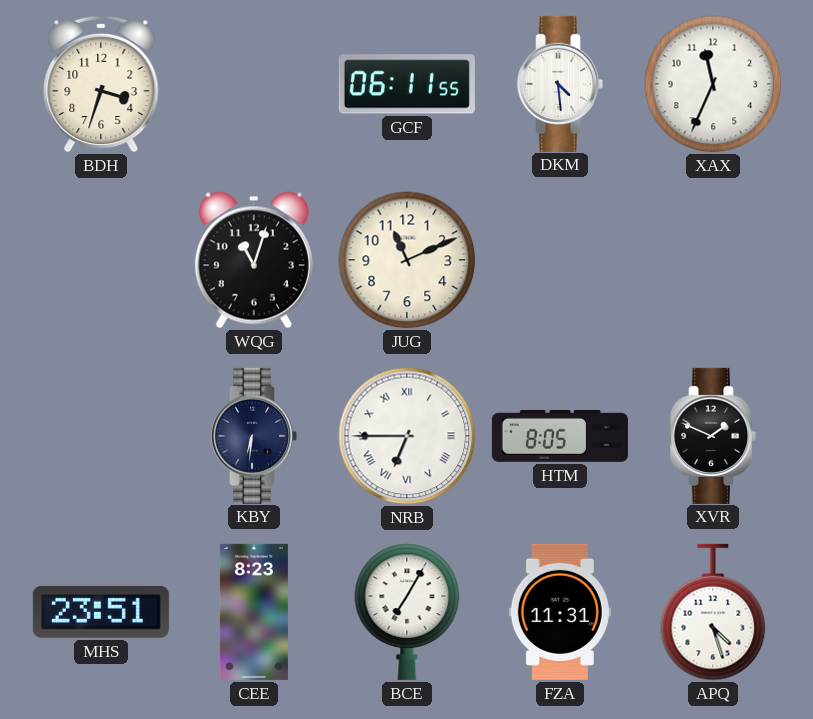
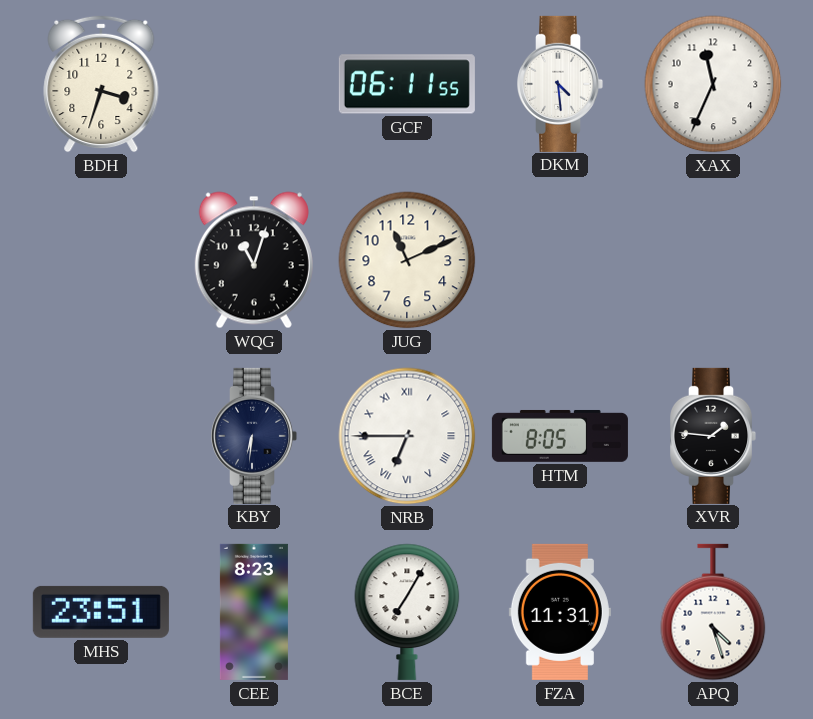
XVR: 1:49 -> 1:46
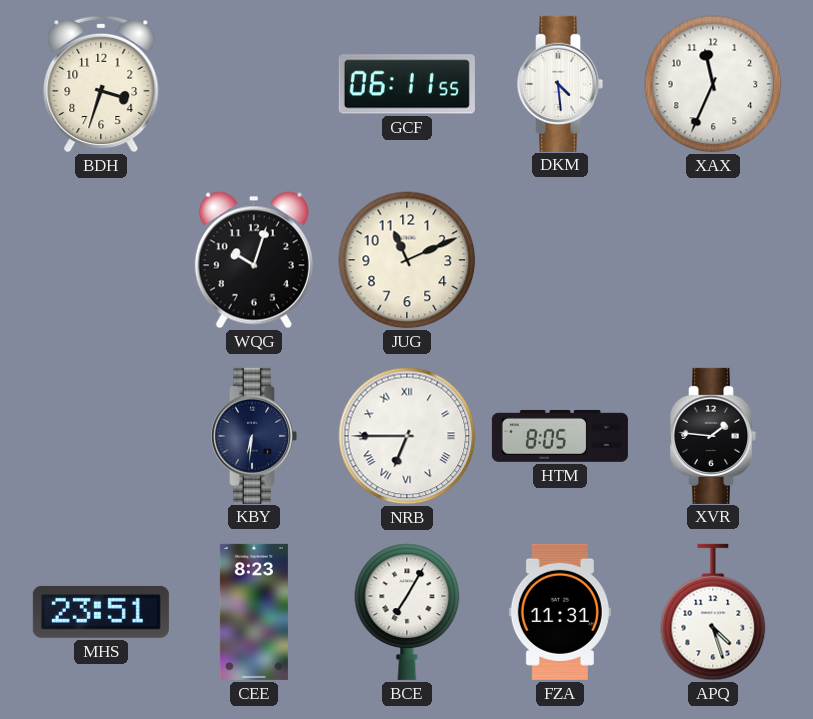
WQG: 11:03 -> 10:03
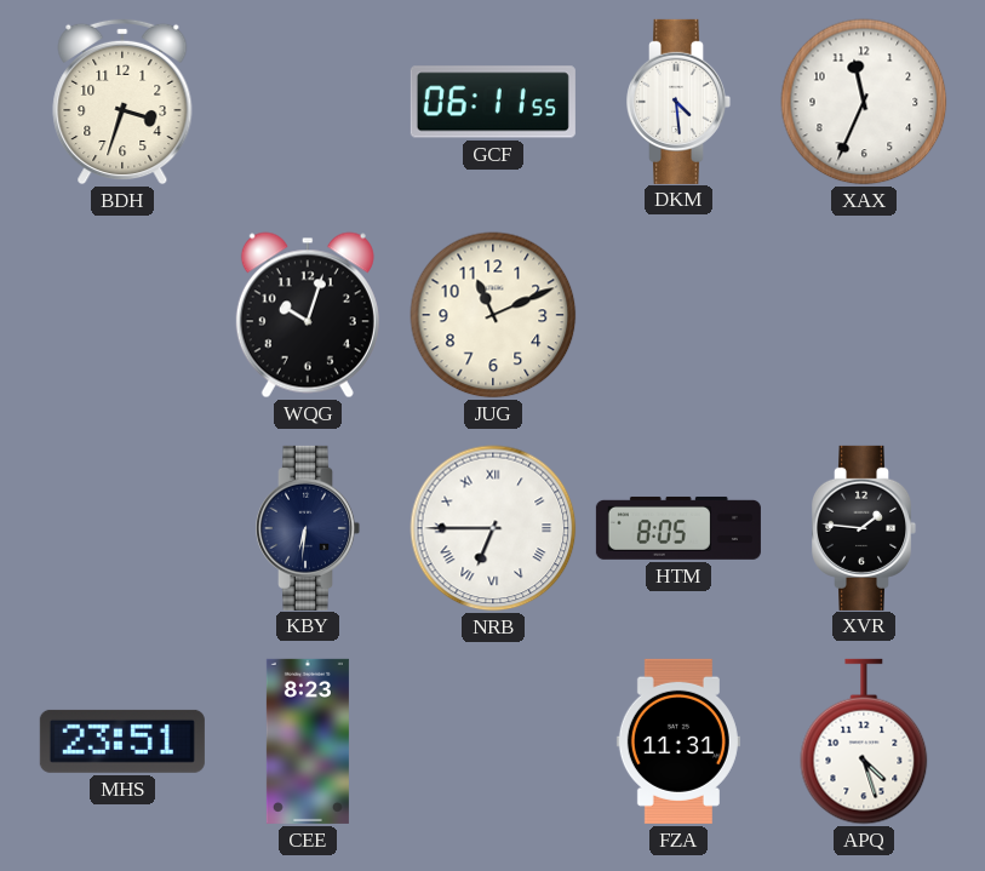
BCE: 7:05 -> none
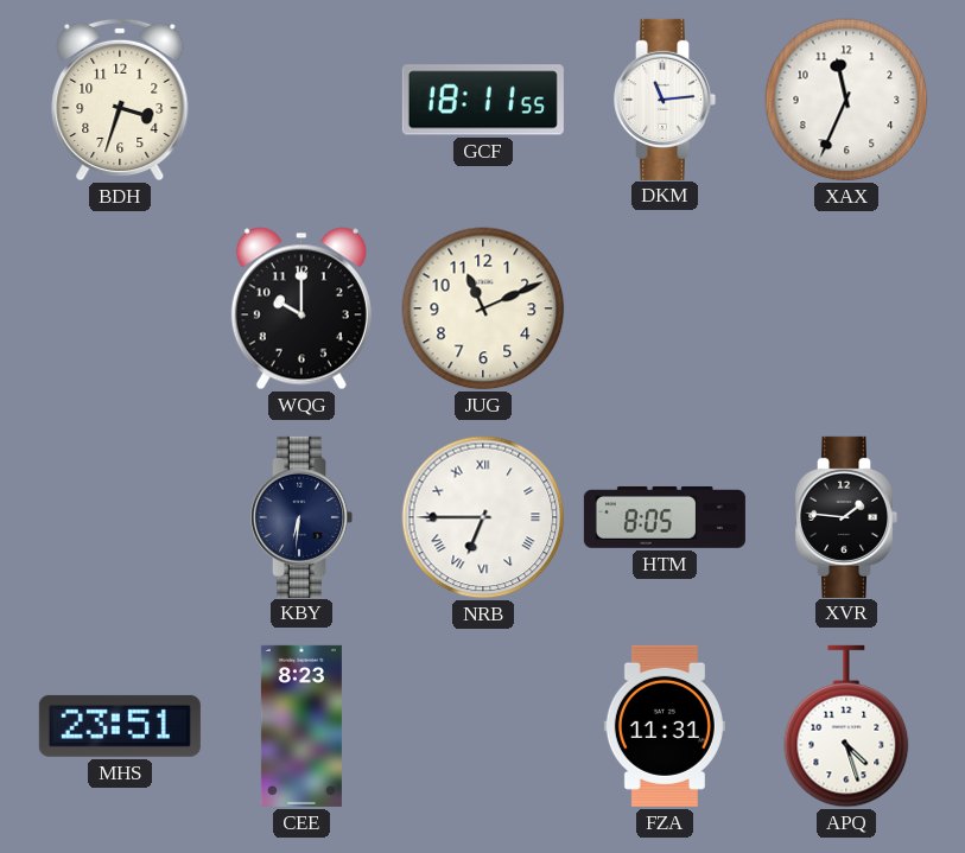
GCF: 06:11 -> 18:11
DKM: 4:29 -> 11:14
WQG: 10:03 -> 10:00
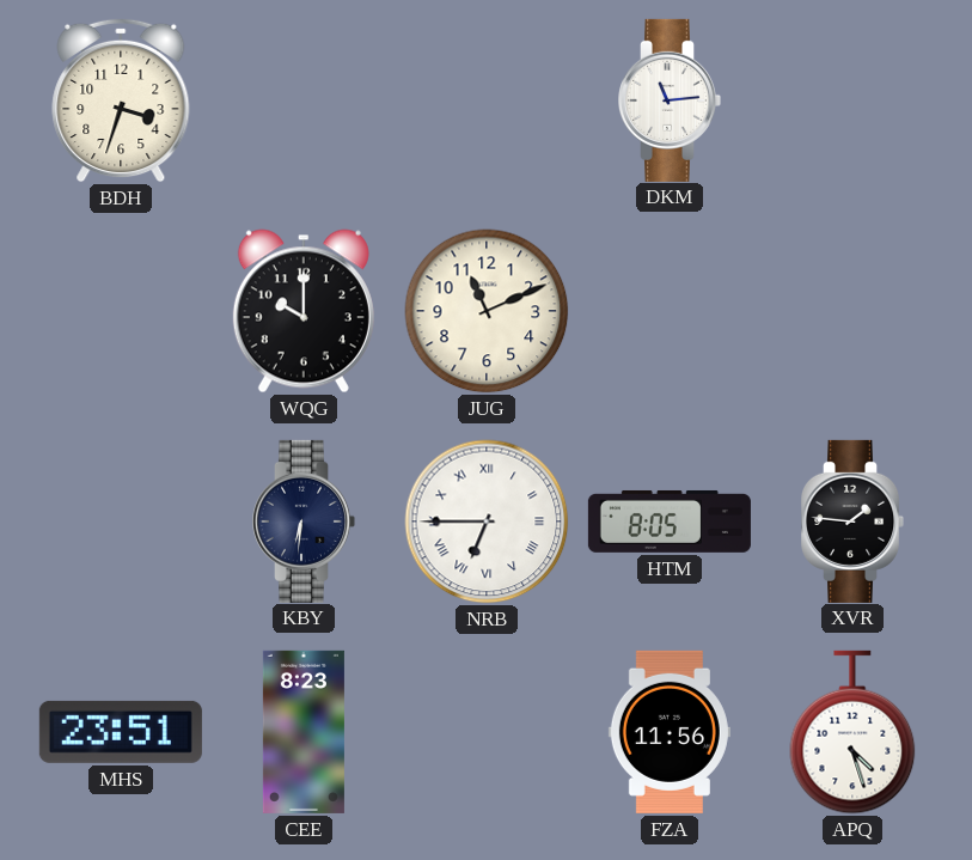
GCF: 18:11 -> none
XAX: 11:34 -> none
FZA: 11:31 -> 11:56
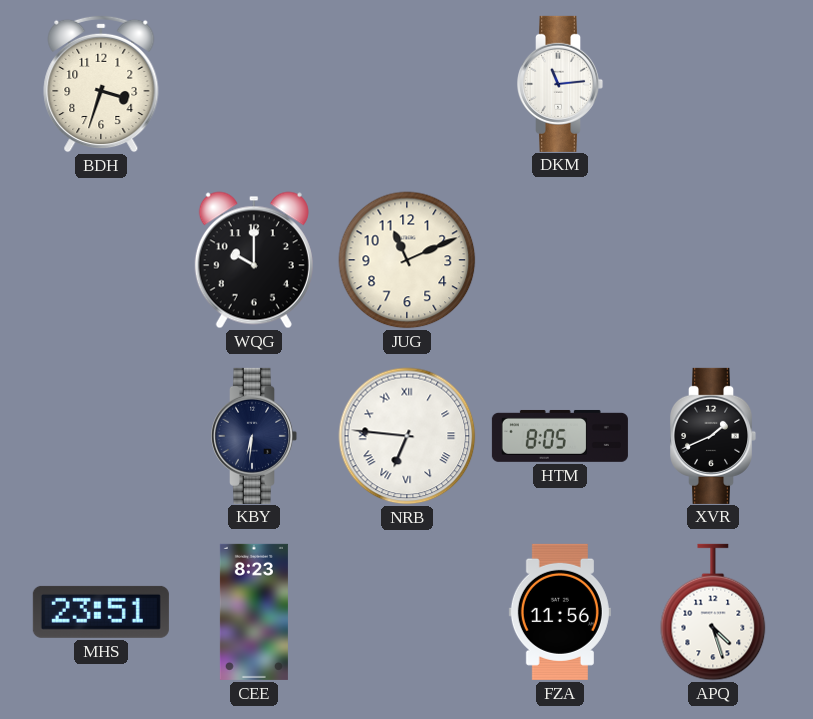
NRB: 6:45 -> 6:46
XVR: 1:46 -> 1:41
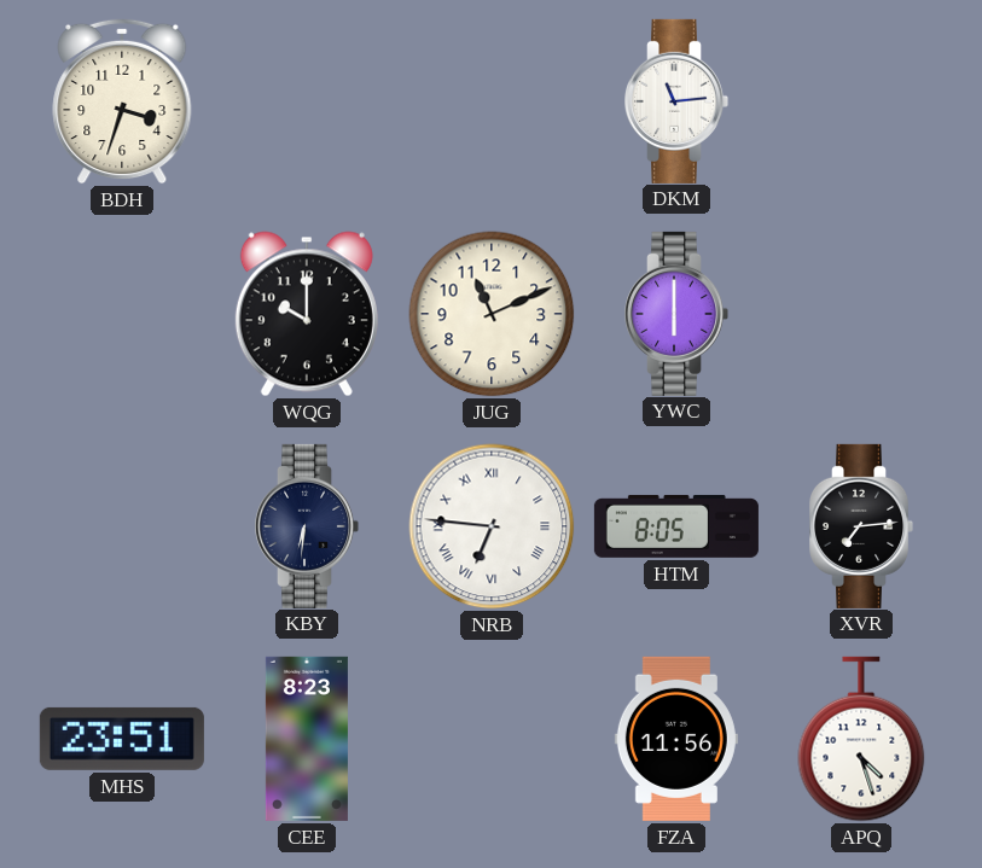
YWC: none -> 6:00
XVR: 1:41 -> 7:14
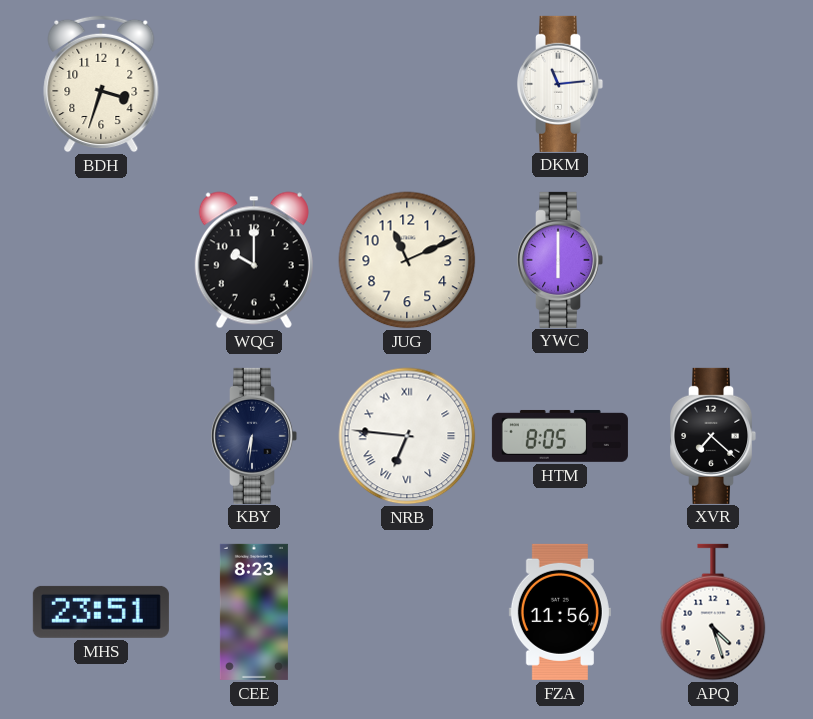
XVR: 7:14 -> 7:22
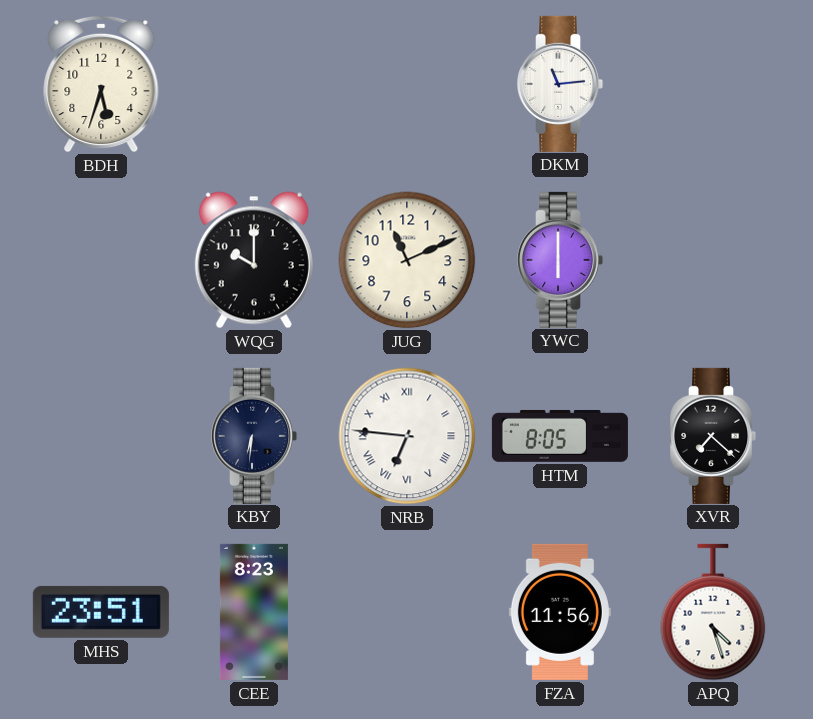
BDH: 3:33 -> 5:33
